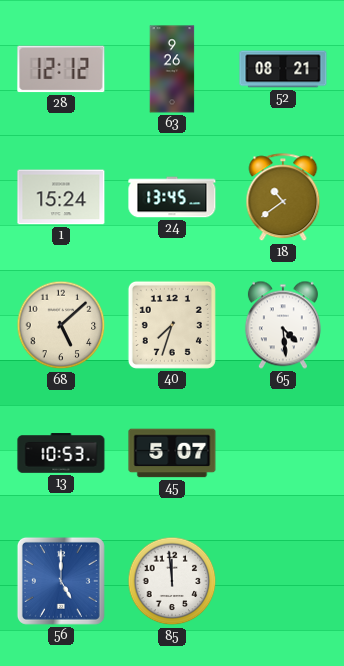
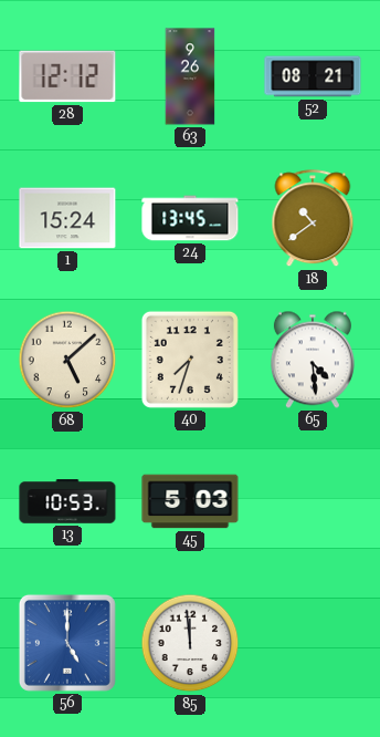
45: 5:07 -> 5:03
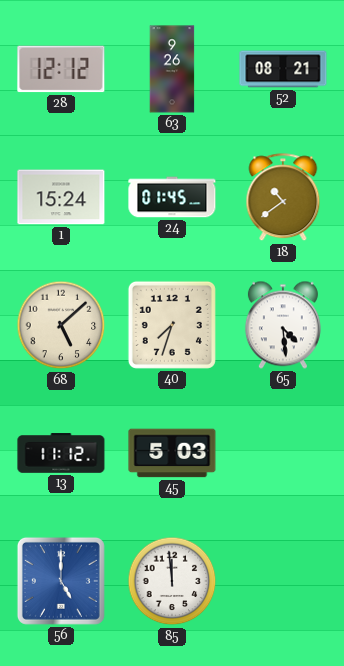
24: 13:45 -> 01:45
13: 10:53 -> 11:12
